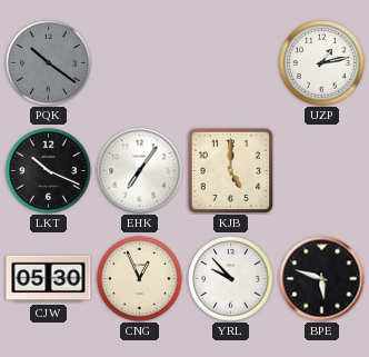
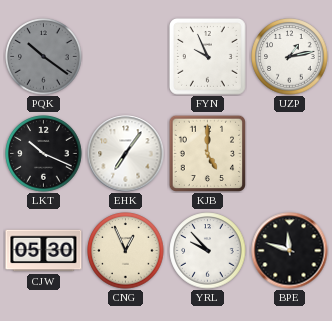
FYN: none -> 9:56
BPE: 5:48 -> 11:48
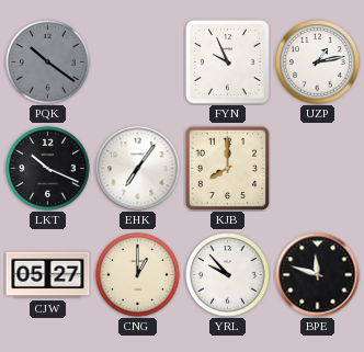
KJB: 5:00 -> 8:00
CJW: 05:30 -> 05:27
CNG: 12:56 -> 1:00
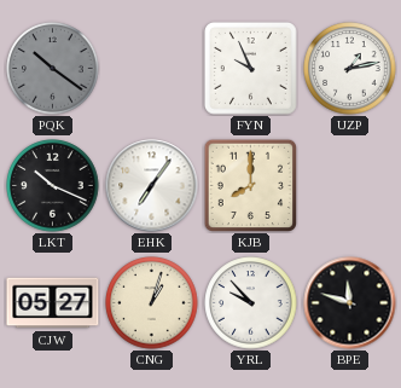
CNG: 1:00 -> 1:03
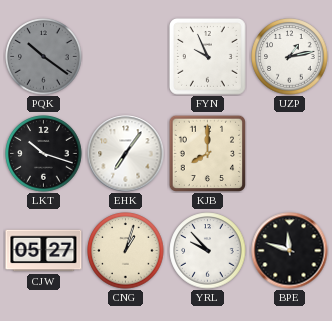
LKT: 10:19 -> 10:18
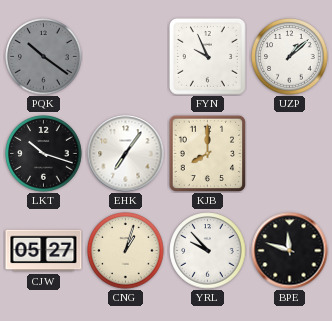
UZP: 1:13 -> 1:08
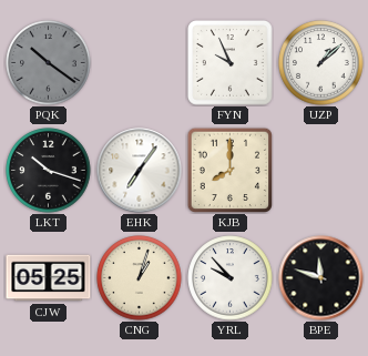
CJW: 05:27 -> 05:25
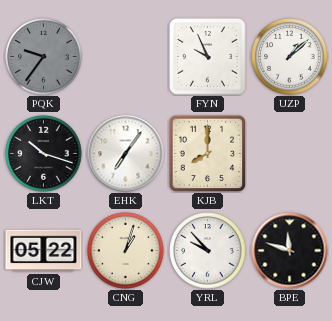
PQK: 10:21 -> 9:36
CJW: 05:25 -> 05:22
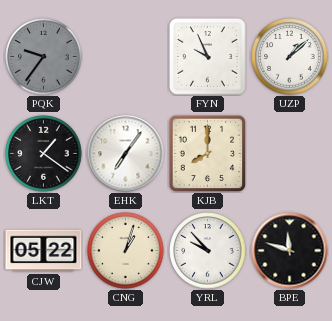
LKT: 10:18 -> 1:21
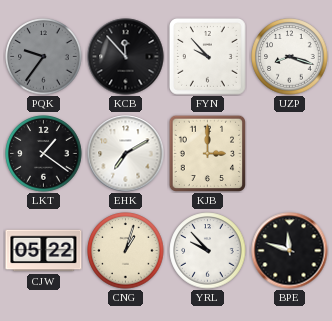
KCB: none -> 11:53
FYN: 9:56 -> 9:53
UZP: 1:08 -> 8:18
EHK: 7:06 -> 7:10
KJB: 8:00 -> 3:00
